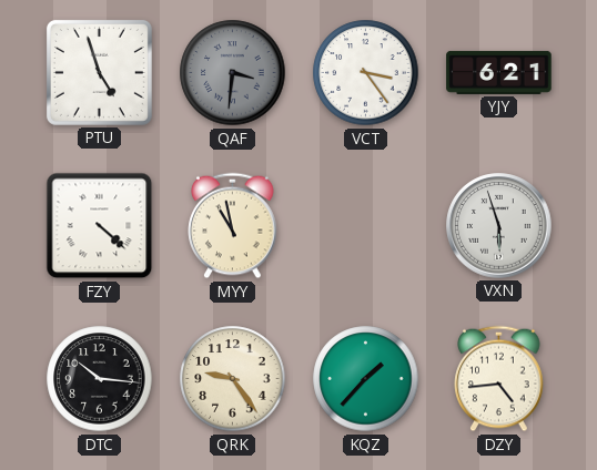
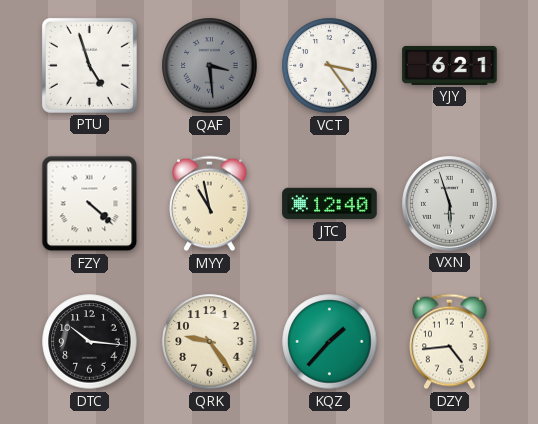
QAF: 3:31 -> 3:29
JTC: none -> 12:40
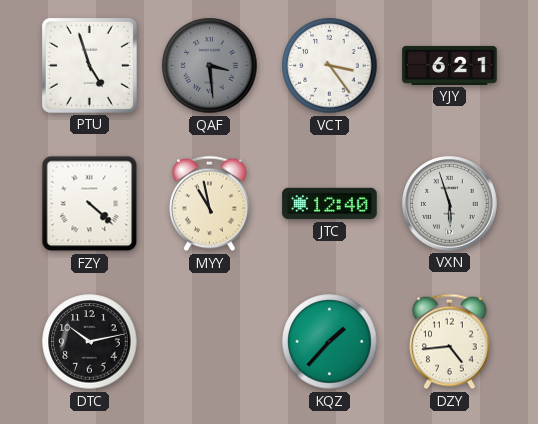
DTC: 10:16 -> 10:13
QRK: 9:24 -> none
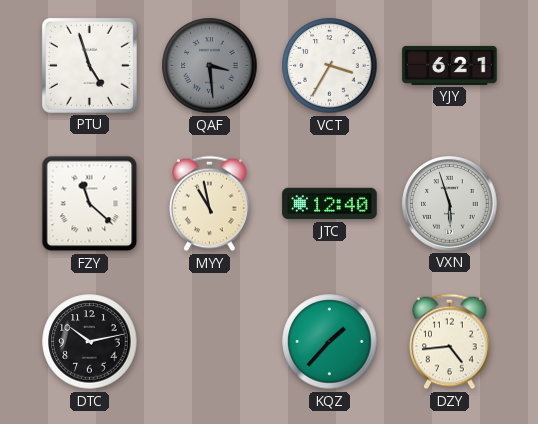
VCT: 3:24 -> 3:35
FZY: 4:22 -> 11:22
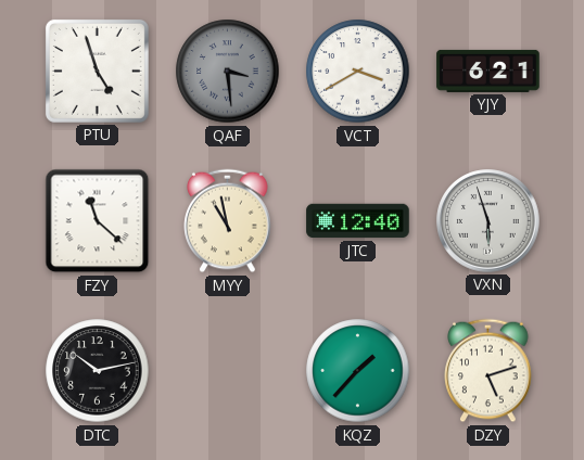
VCT: 3:35 -> 3:40
DZY: 4:44 -> 5:12
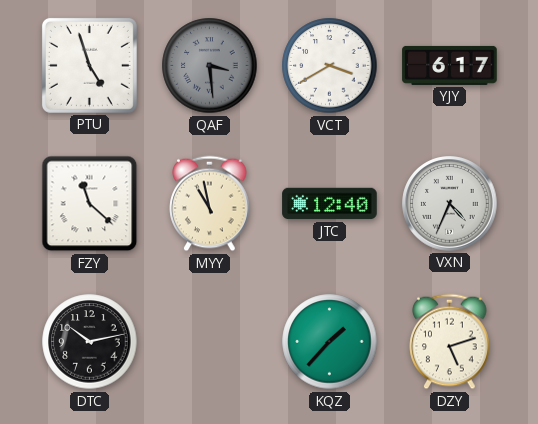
YJY: 6:21 -> 6:17
VXN: 5:57 -> 4:34
